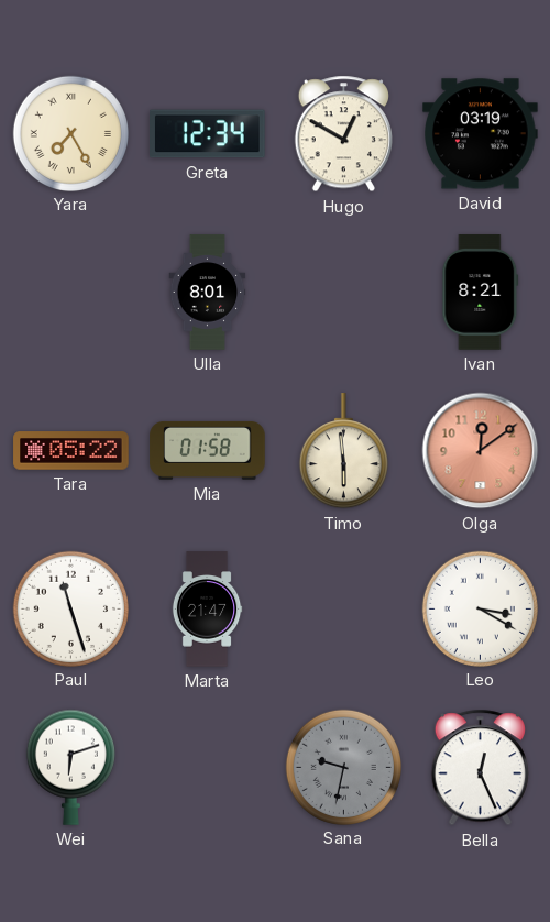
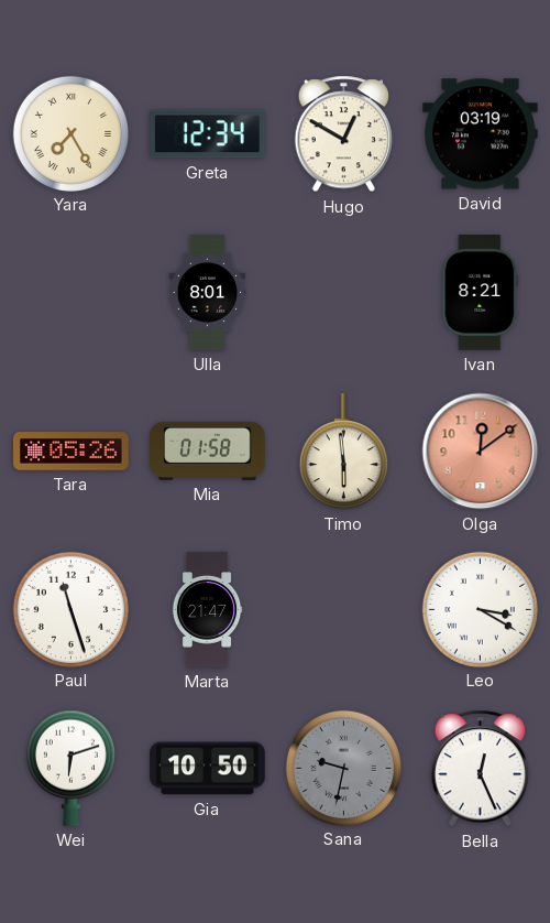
Tara: 05:22 -> 05:26
Gia: none -> 10:50
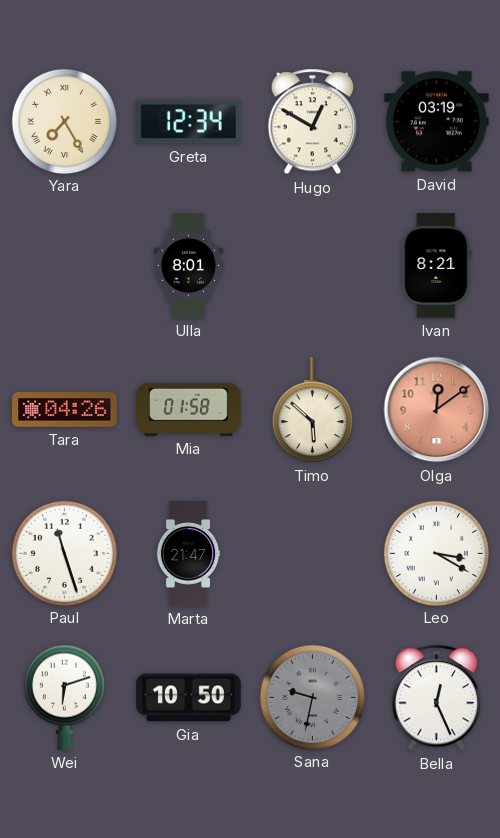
Tara: 05:26 -> 04:26
Timo: 5:59 -> 5:52
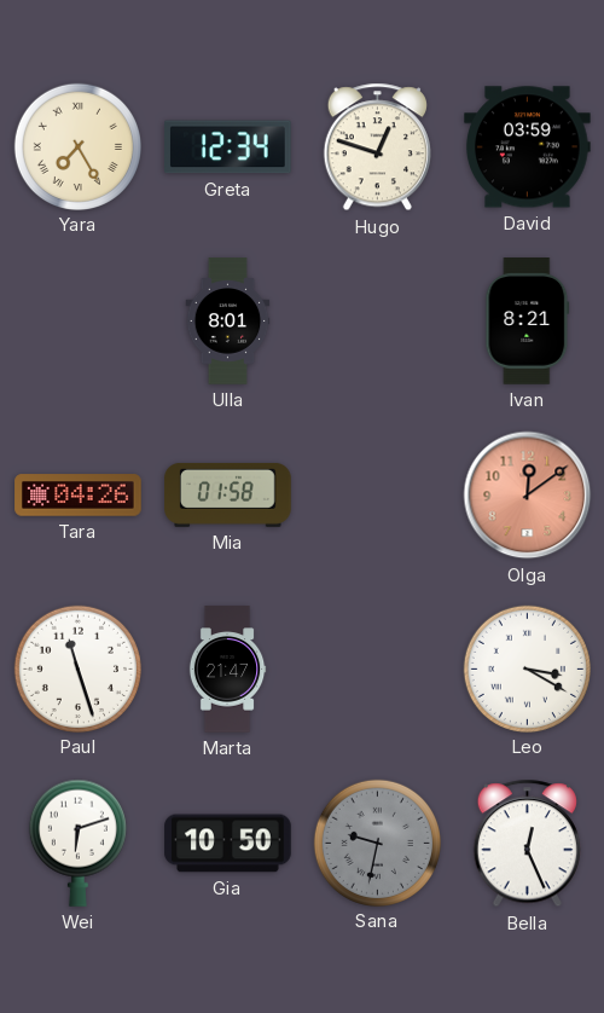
Hugo: 12:50 -> 12:48
David: 03:19 -> 03:59
Timo: 5:52 -> none
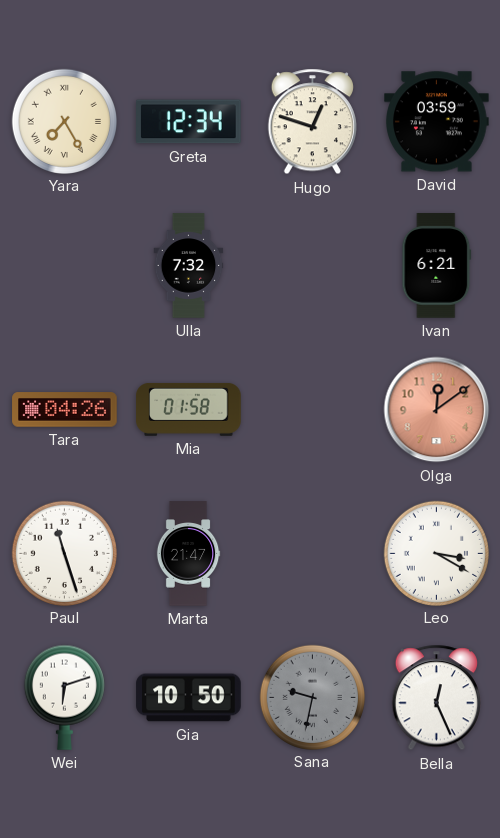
Ulla: 8:01 -> 7:32
Ivan: 8:21 -> 6:21
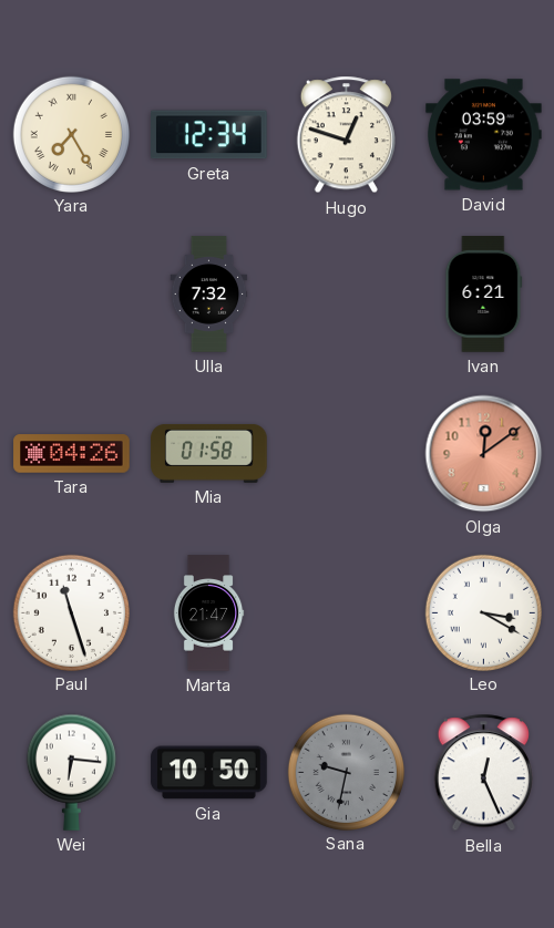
Wei: 6:12 -> 6:16
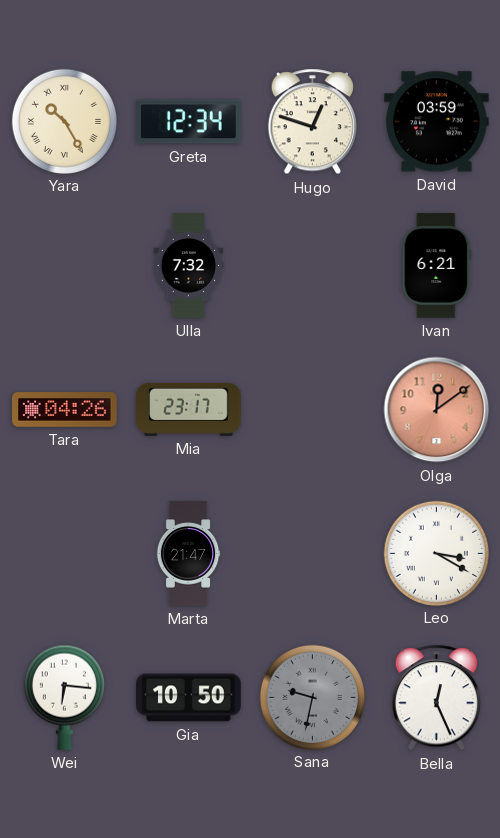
Yara: 7:25 -> 10:25
Mia: 01:58 -> 23:17
Paul: 11:27 -> none
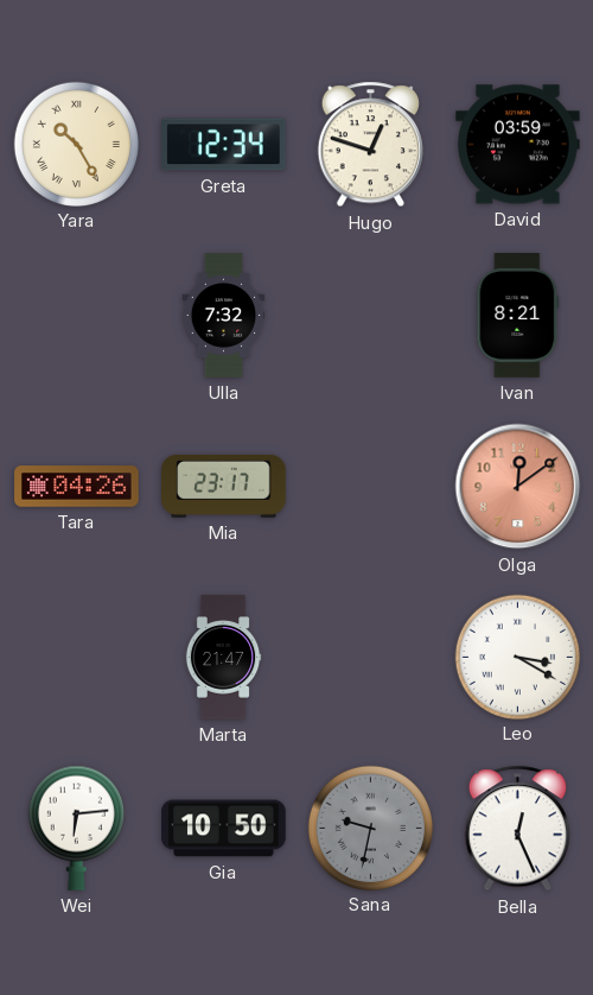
Ivan: 6:21 -> 8:21
Wei: 6:16 -> 6:14
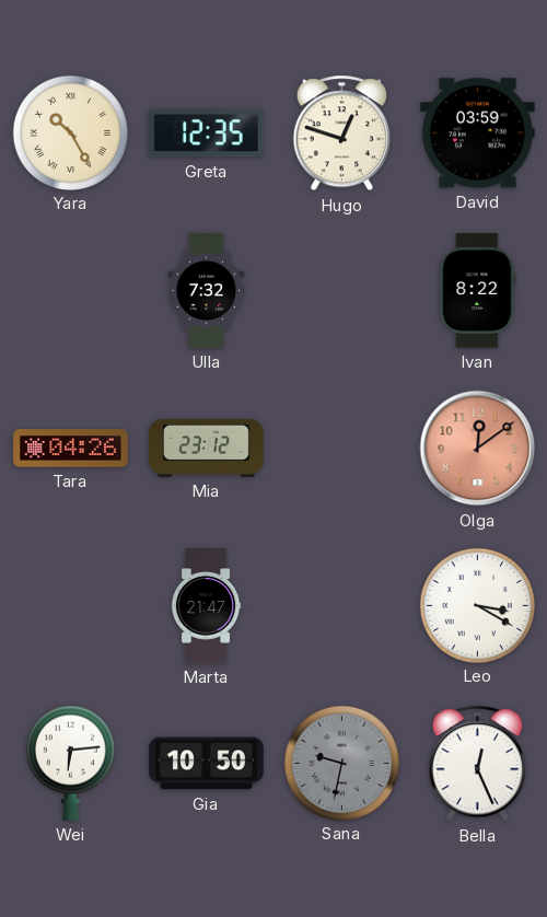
Greta: 12:34 -> 12:35
Ivan: 8:21 -> 8:22
Mia: 23:17 -> 23:12
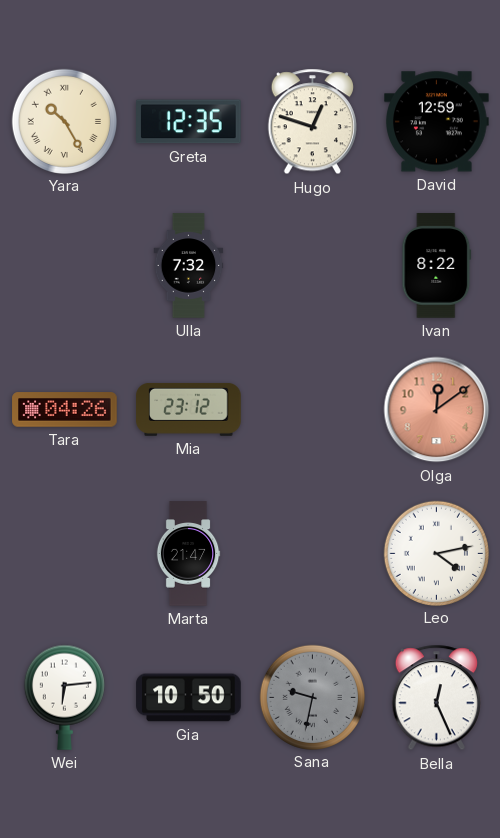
David: 03:59 -> 12:59
Leo: 3:20 -> 4:13
